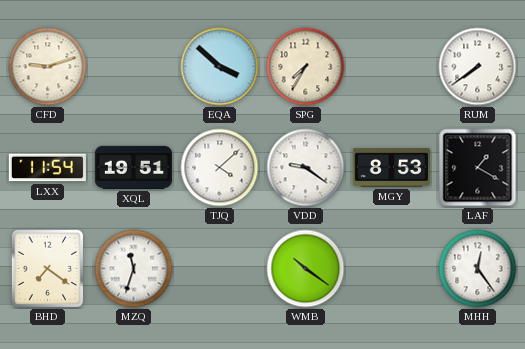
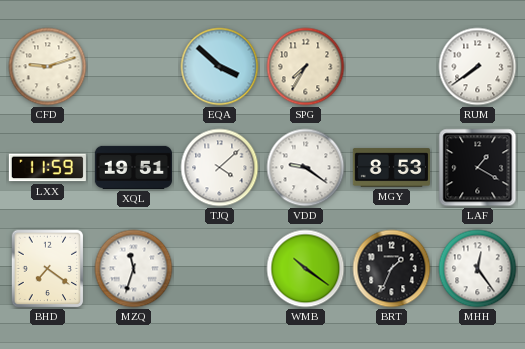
LXX: 11:54 -> 11:59
BRT: none -> 1:34
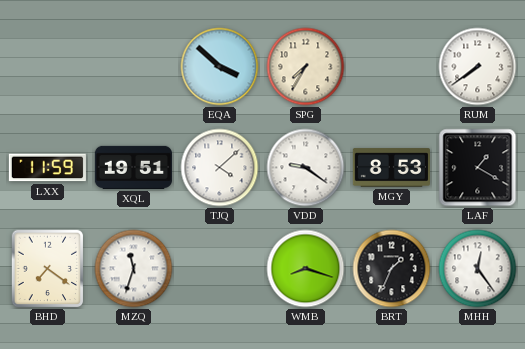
CFD: 9:12 -> none
WMB: 10:21 -> 8:18
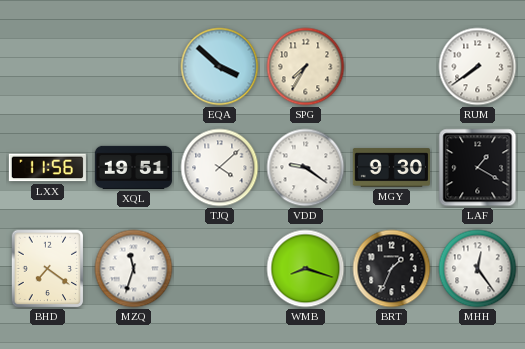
LXX: 11:59 -> 11:56
MGY: 8:53 -> 9:30
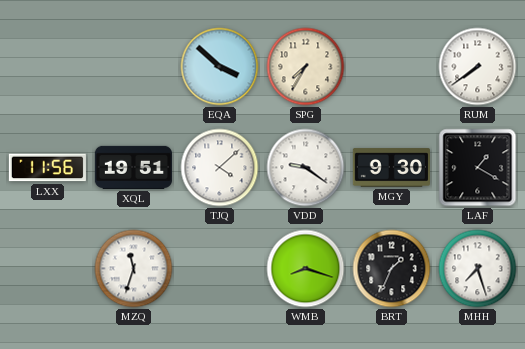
BHD: 7:21 -> none
MHH: 12:24 -> 7:27
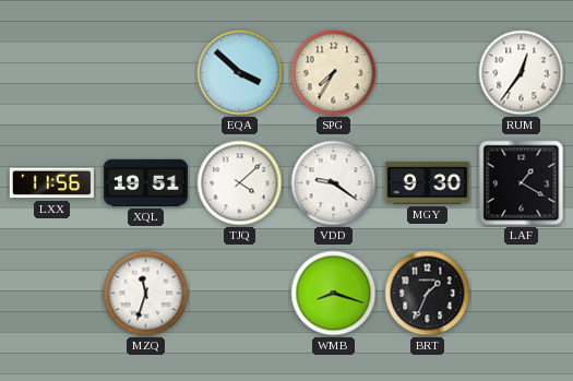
RUM: 7:39 -> 12:36
MHH: 7:27 -> none
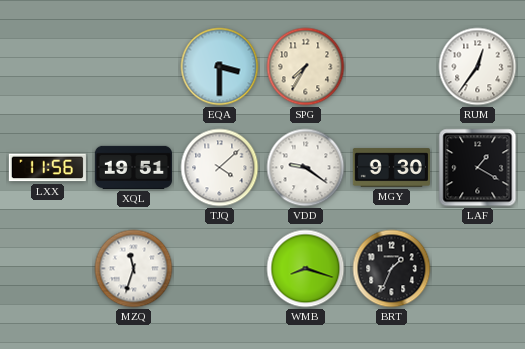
EQA: 3:52 -> 3:30
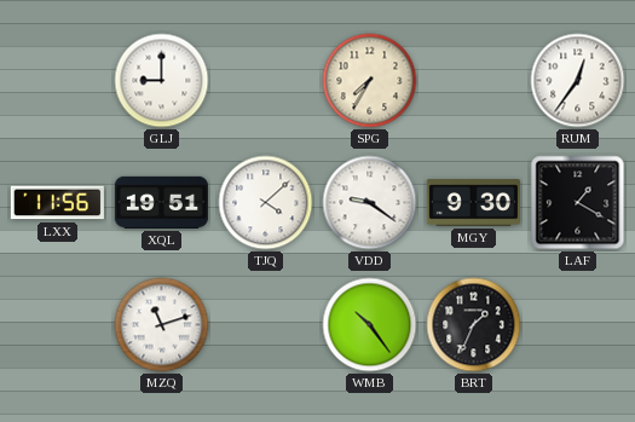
GLJ: none -> 9:00
EQA: 3:30 -> none
MZQ: 11:33 -> 11:12
WMB: 8:18 -> 10:24
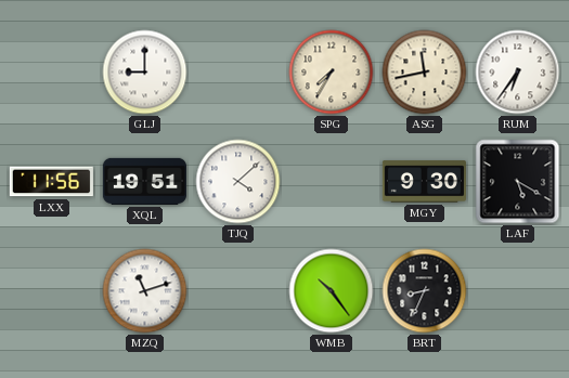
ASG: none -> 11:43
RUM: 12:36 -> 6:36
VDD: 9:21 -> none
LAF: 1:20 -> 5:20
BRT: 1:34 -> 8:34
